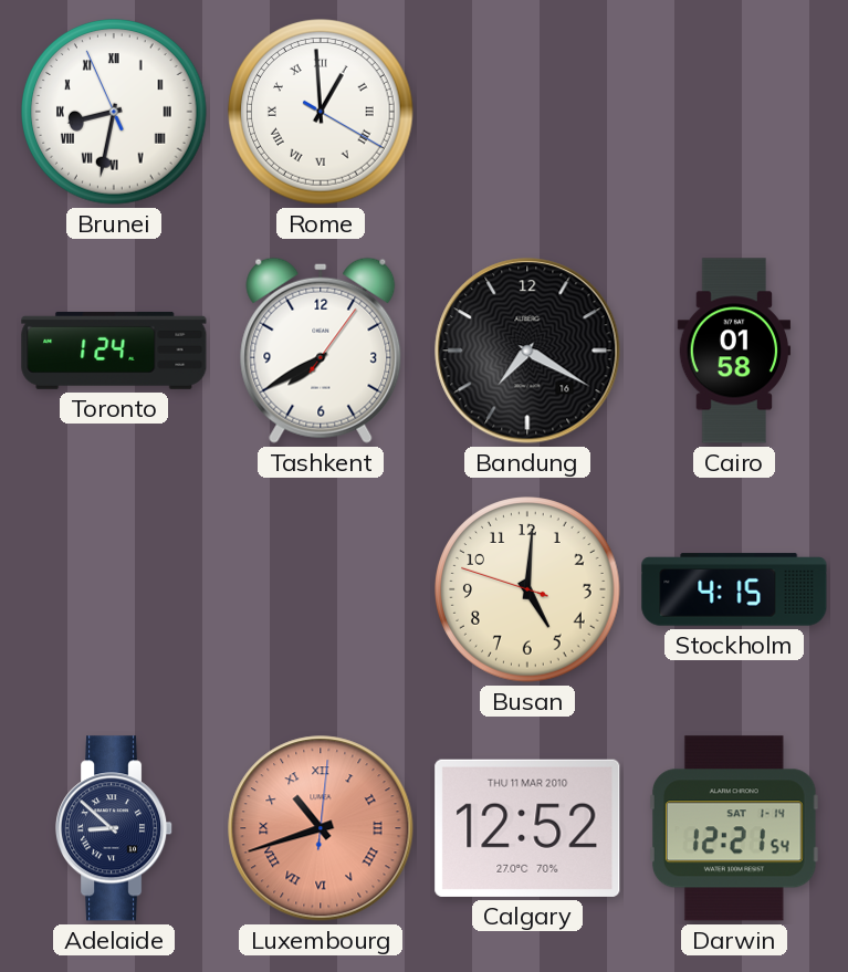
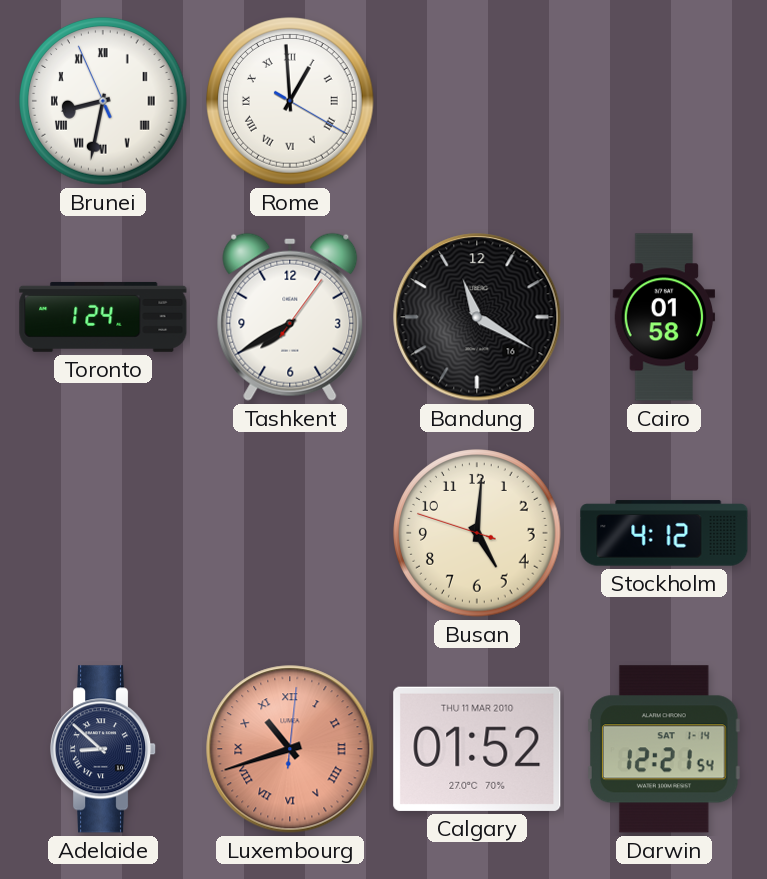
Bandung: 7:20 -> 11:20
Stockholm: 4:15 -> 4:12
Calgary: 12:52 -> 01:52
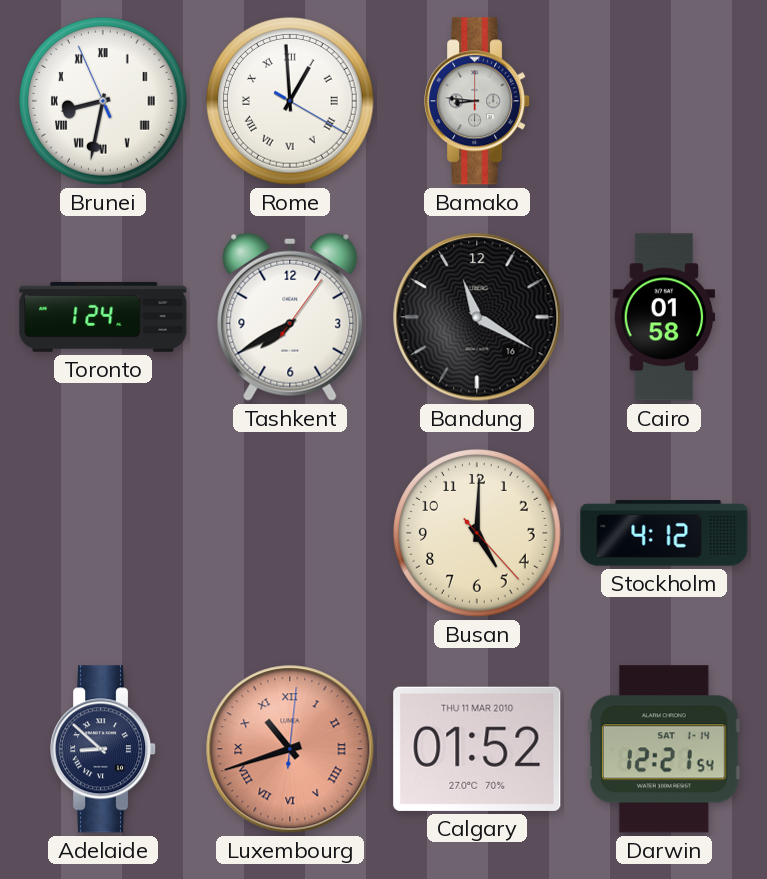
Bamako: none -> 8:46
Busan: 5:00:48 -> 5:00:23
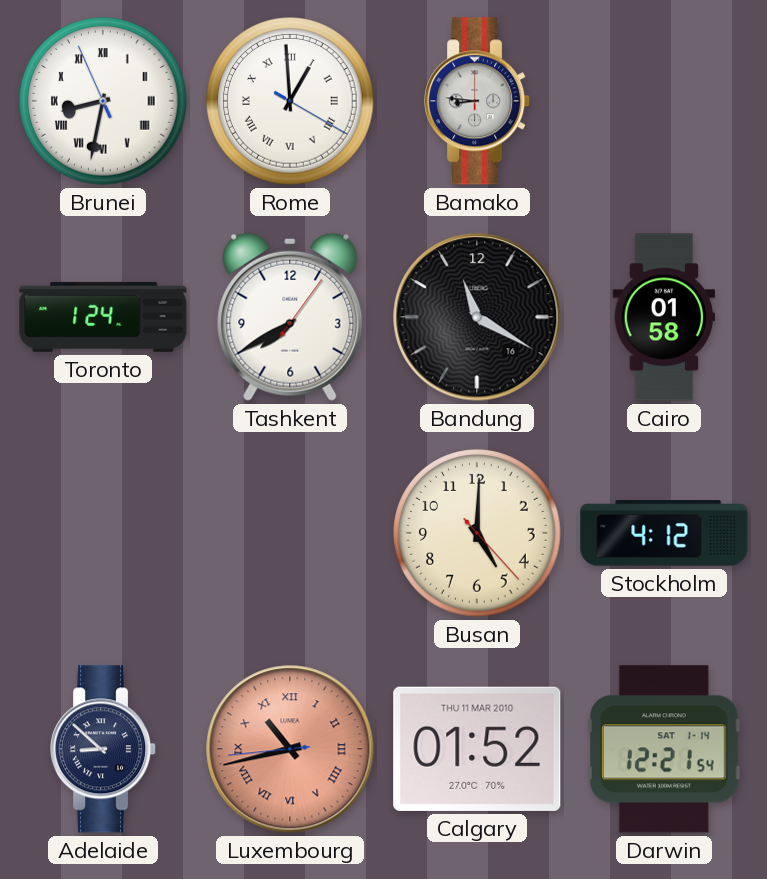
Luxembourg: 10:42:01 -> 10:42:44
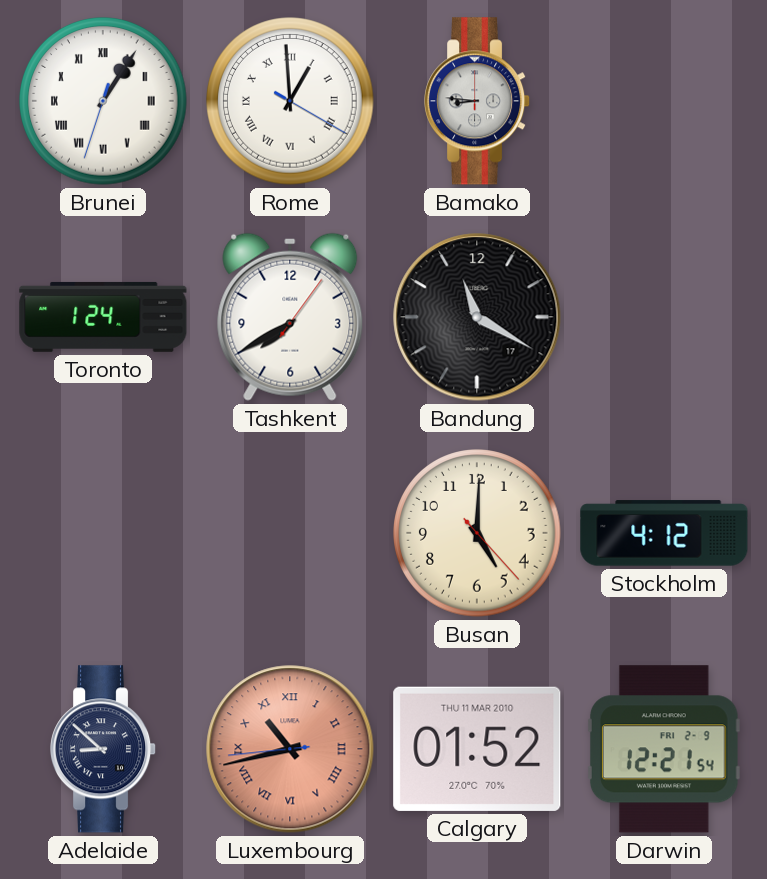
Brunei: 8:31 -> 1:05
Bandung date: 16 -> 17
Cairo: 01:58 -> none
Darwin date: SAT 1-14 -> FRI 2-9
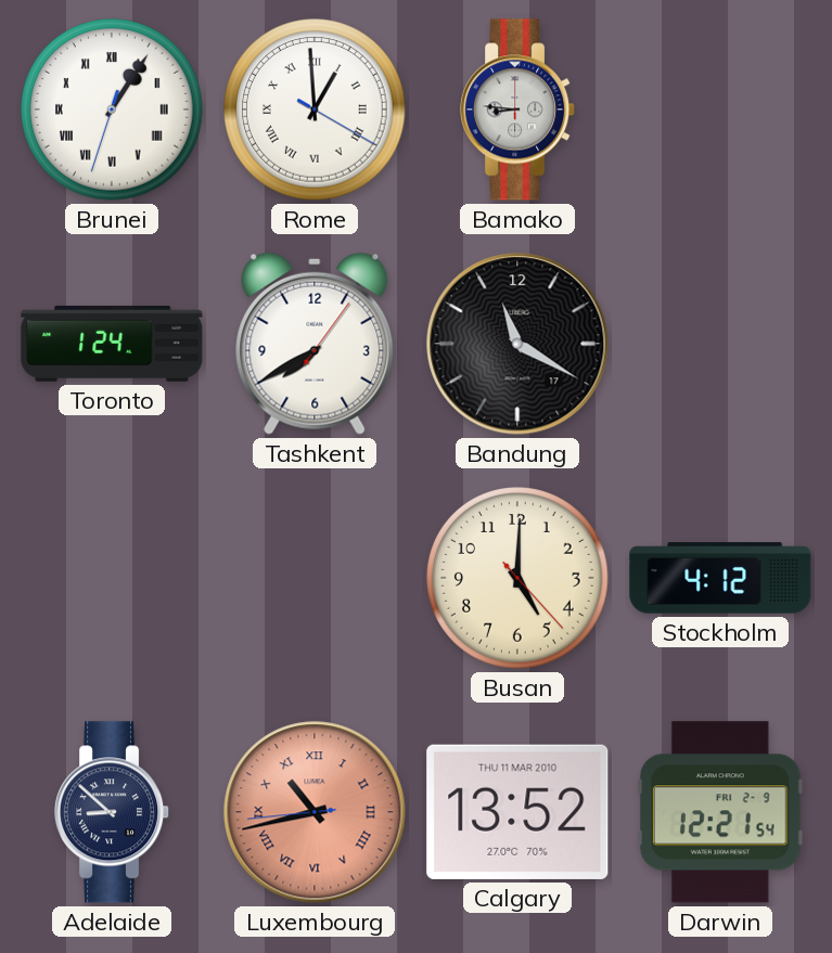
Calgary: 01:52 -> 13:52
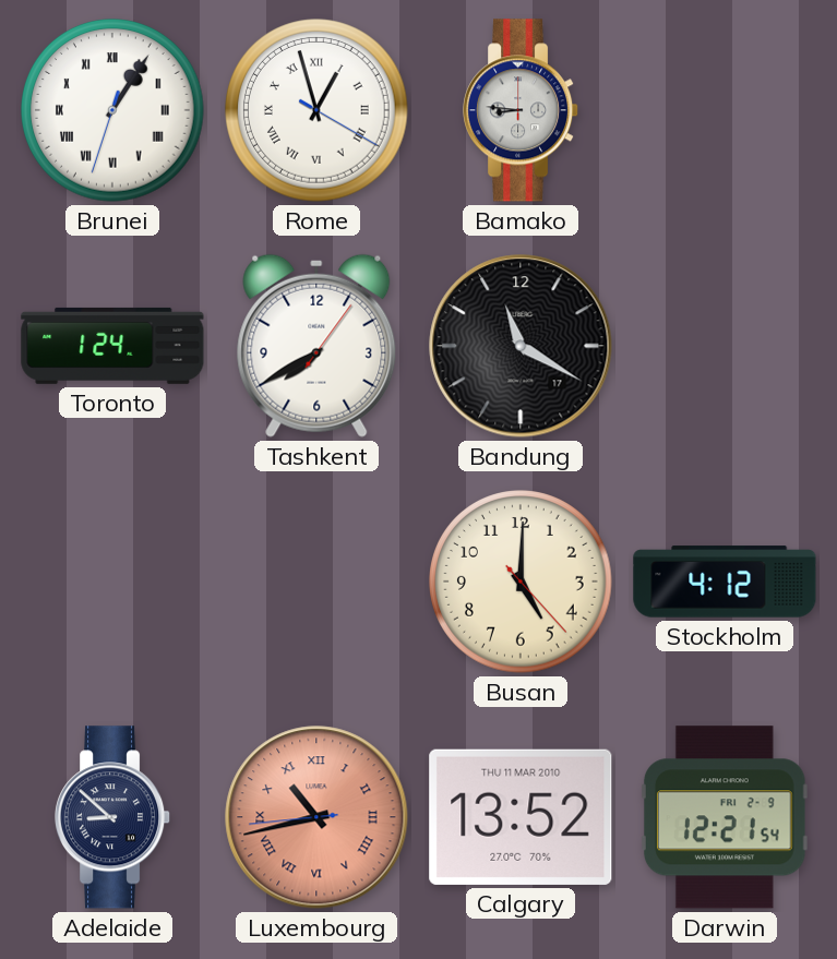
Rome: 12:59 -> 12:57
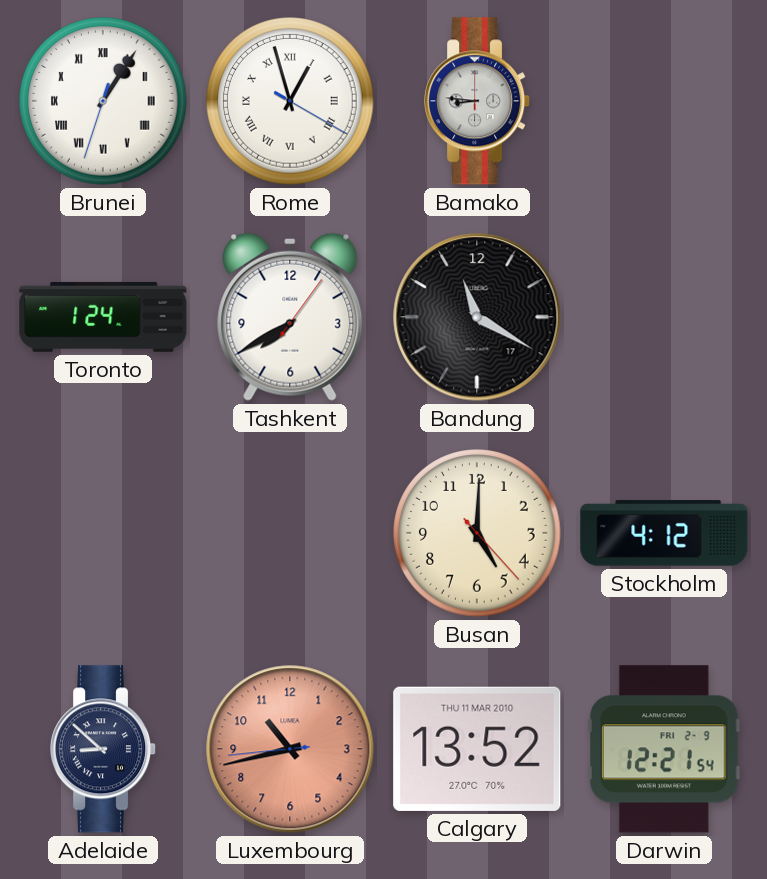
Luxembourg numerals: Roman -> Arabic
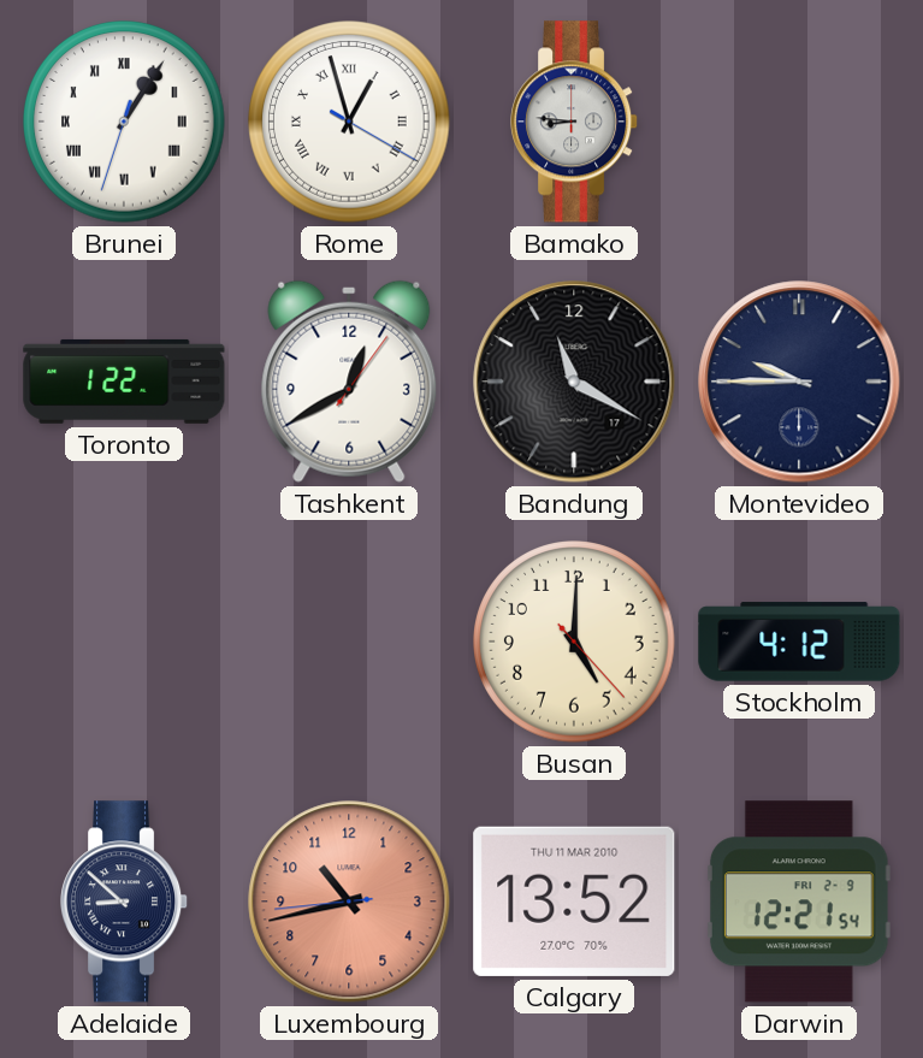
Toronto: 1:24 -> 1:22
Tashkent: 7:40 -> 12:40
Montevideo: none -> 9:45
